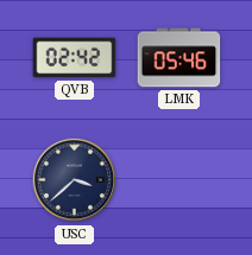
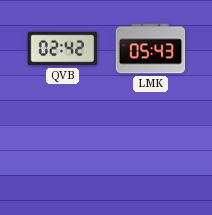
LMK: 05:46 -> 05:43
USC: 3:38 -> none
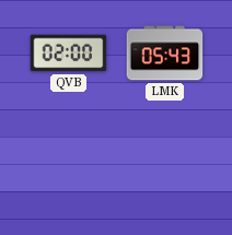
QVB: 02:42 -> 02:00
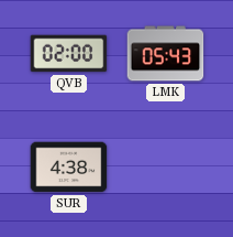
SUR: none -> 4:38
